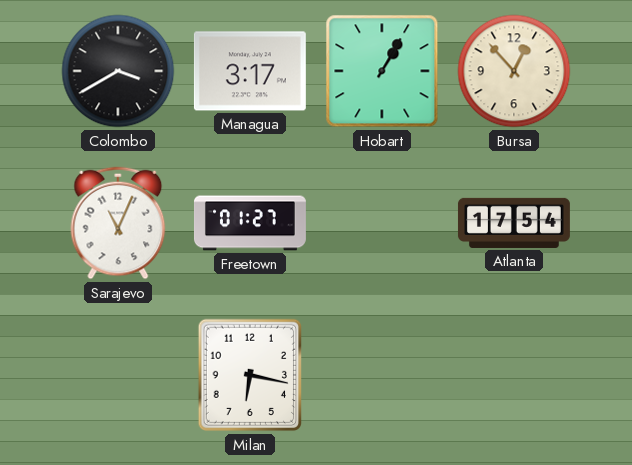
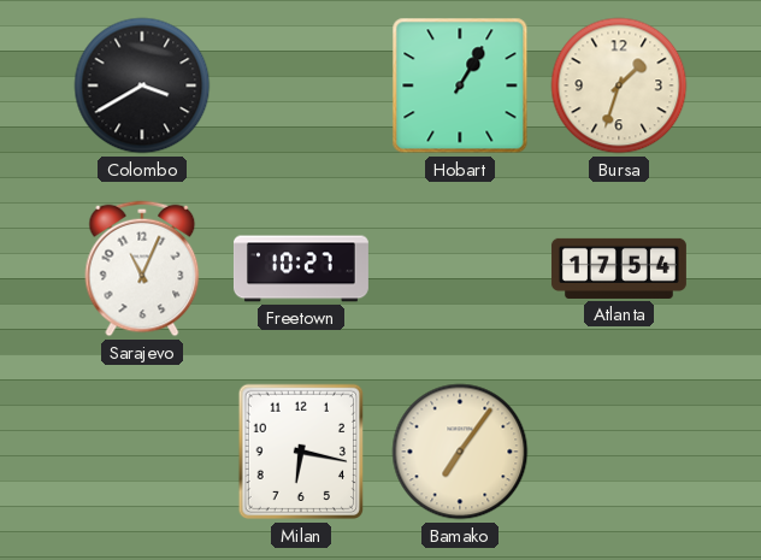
Managua: 3:17 -> none
Bursa: 12:53 -> 1:33
Freetown: 01:27 -> 10:27
Bamako: none -> 7:06
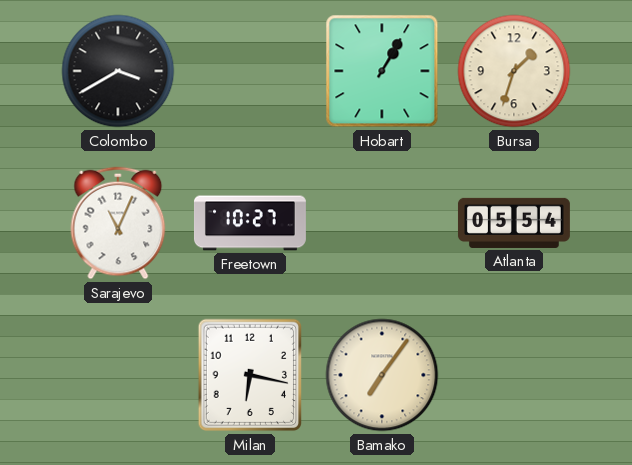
Atlanta: 17:54 -> 05:54
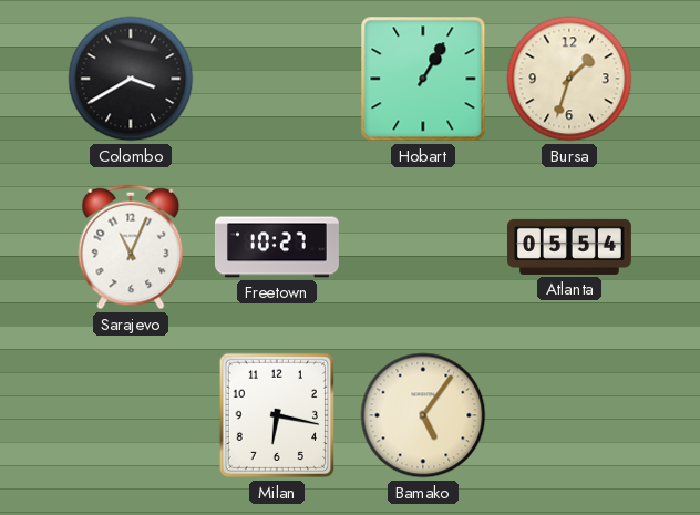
Bamako: 7:06 -> 5:06
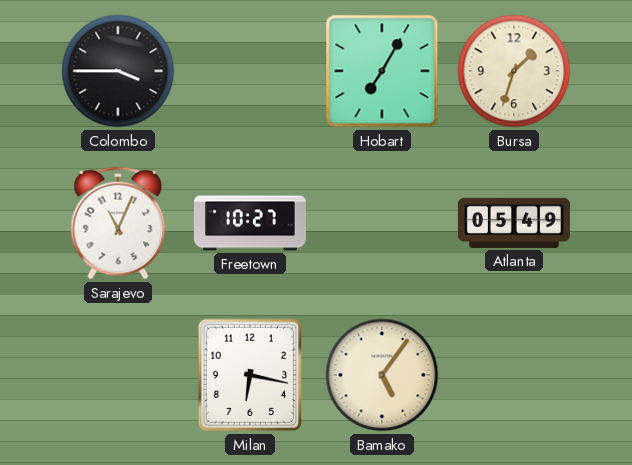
Colombo: 3:40 -> 3:45
Hobart: 1:05 -> 7:05
Atlanta: 05:54 -> 05:49
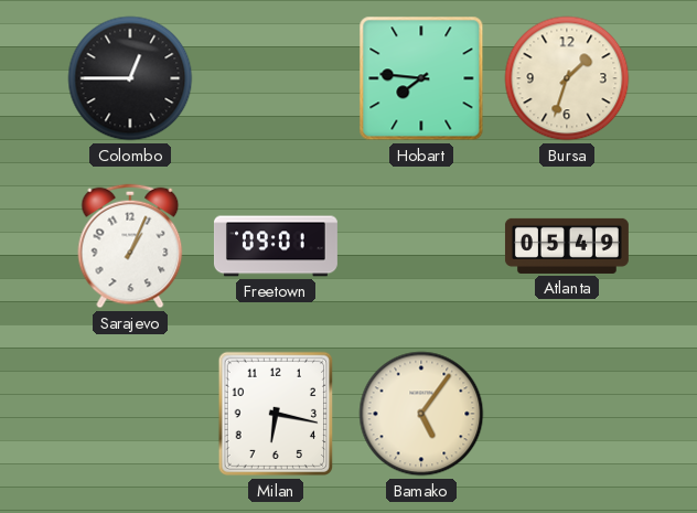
Colombo: 3:45 -> 12:45
Hobart: 7:05 -> 7:46
Sarajevo: 11:04 -> 1:04
Freetown: 10:27 -> 09:01
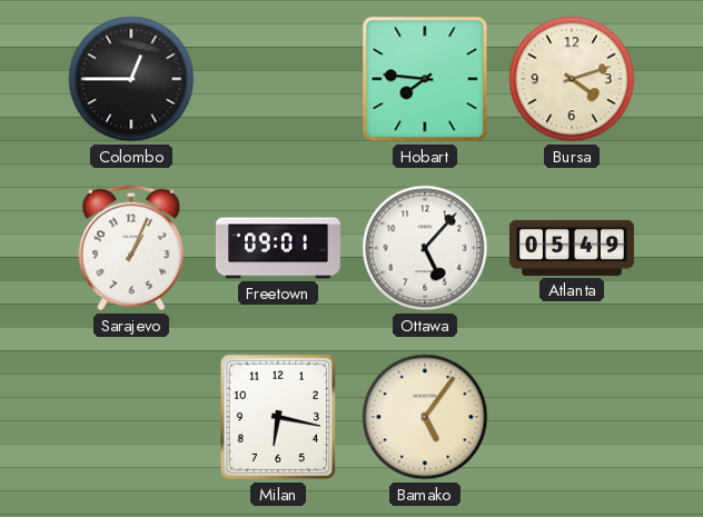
Bursa: 1:33 -> 4:12
Ottawa: none -> 5:07
